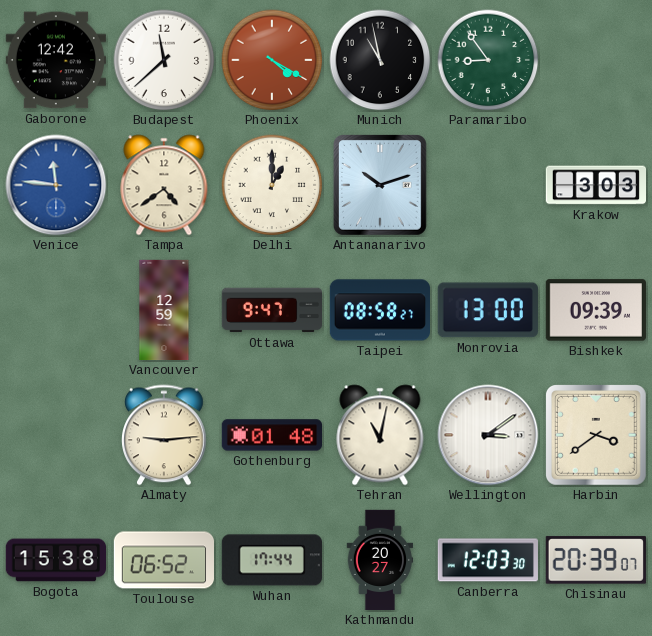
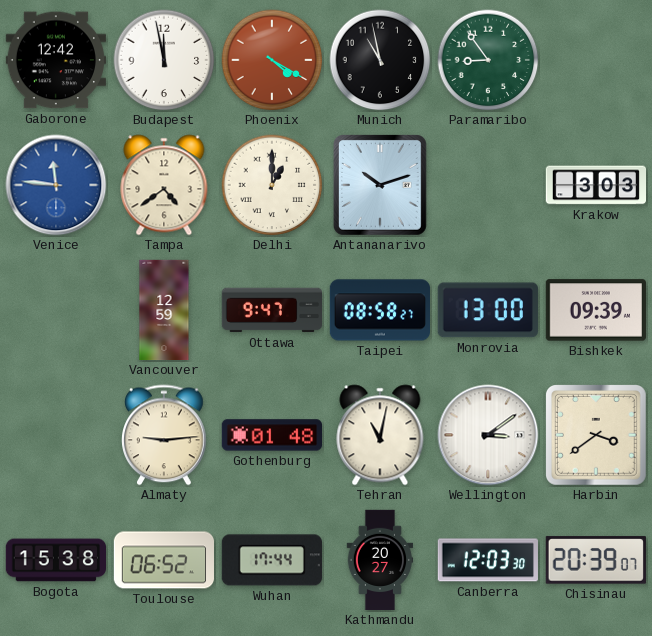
Budapest: 11:38 -> 11:58
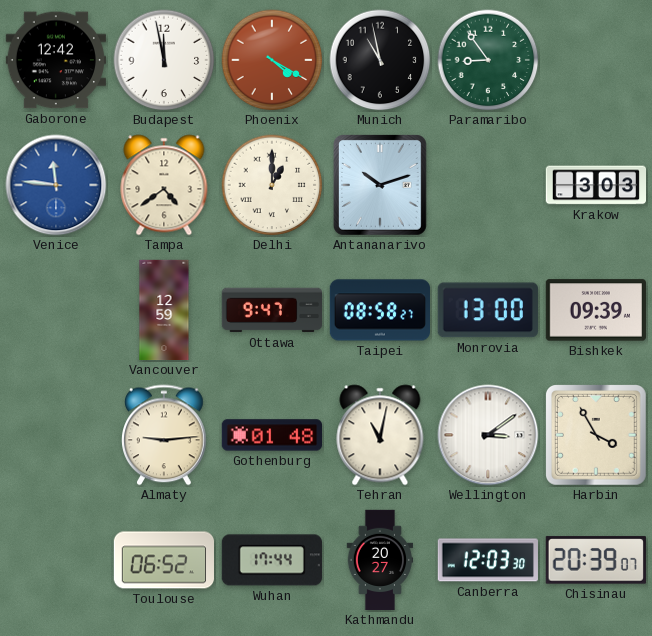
Harbin: 3:39 -> 3:55
Bogota: 15:38 -> none
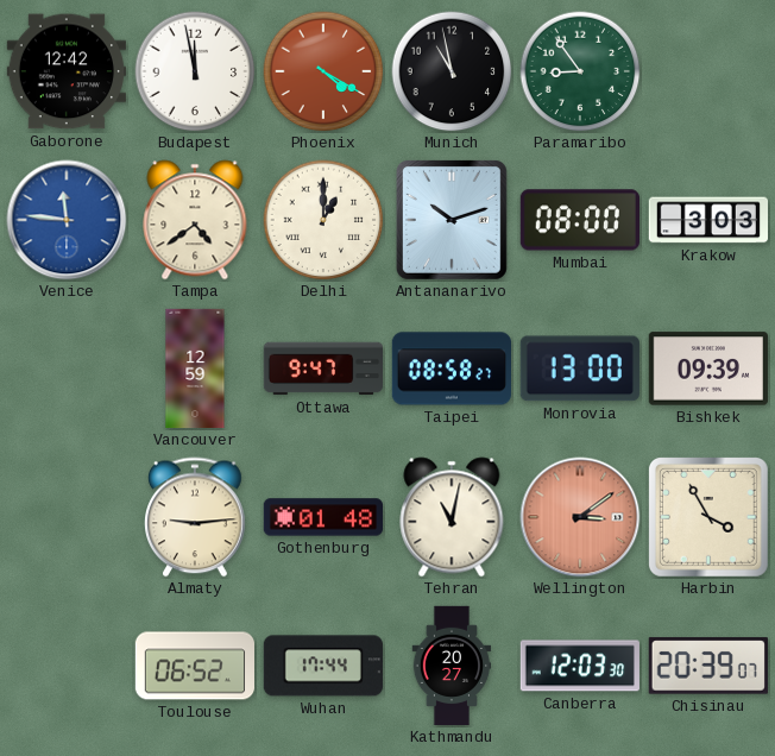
Mumbai: none -> 08:00
Wellington dial: white -> salmon
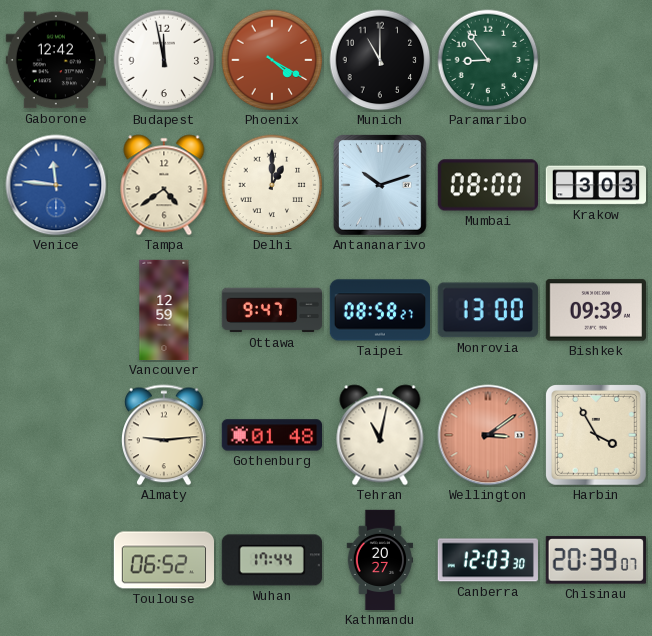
Munich: 10:58 -> 11:00
